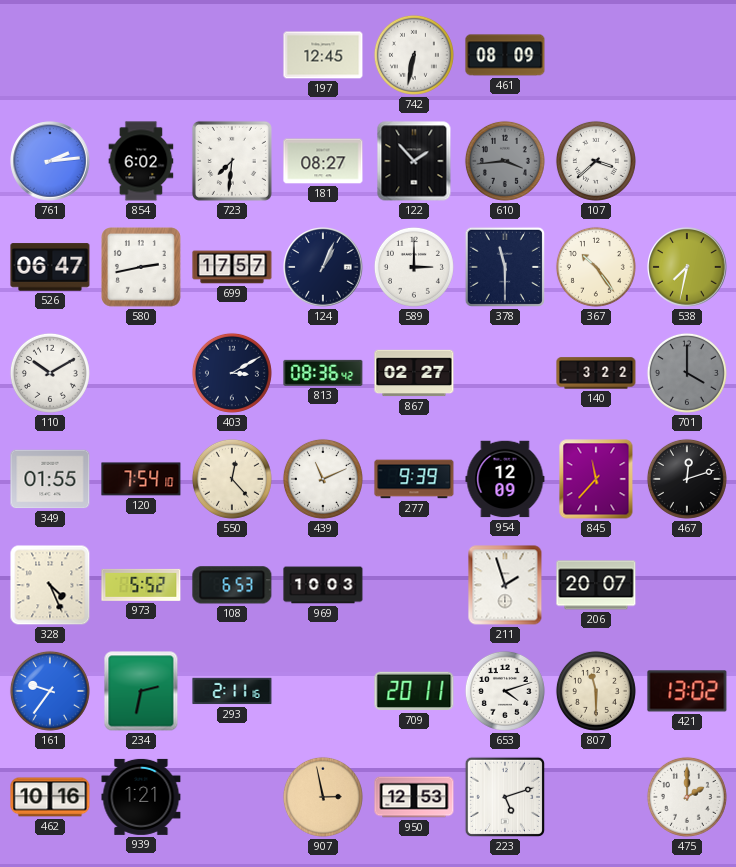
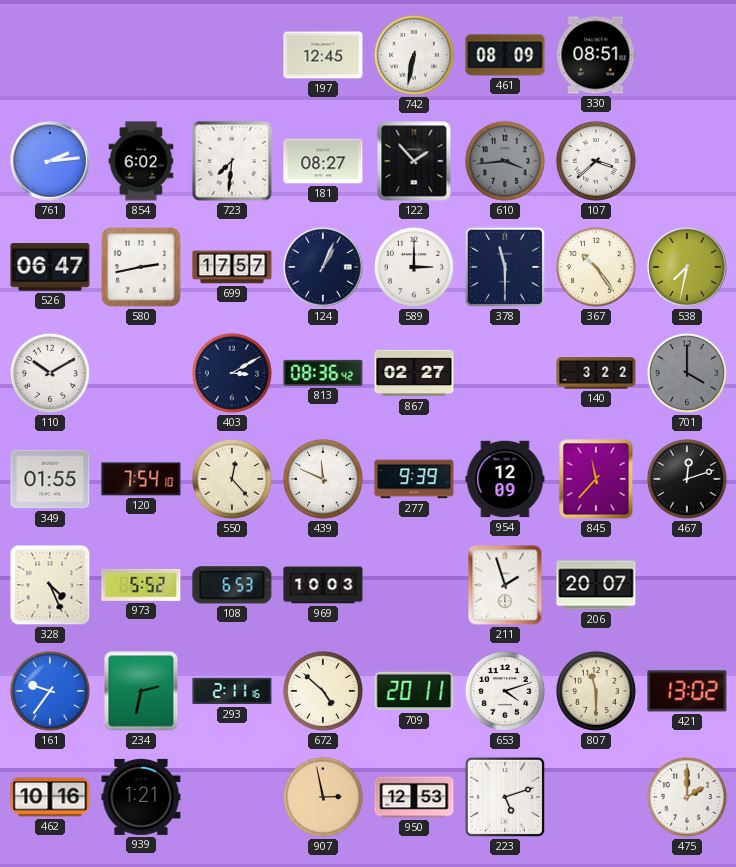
330: none -> 08:51
439: 11:11 -> 11:49
672: none -> 4:52
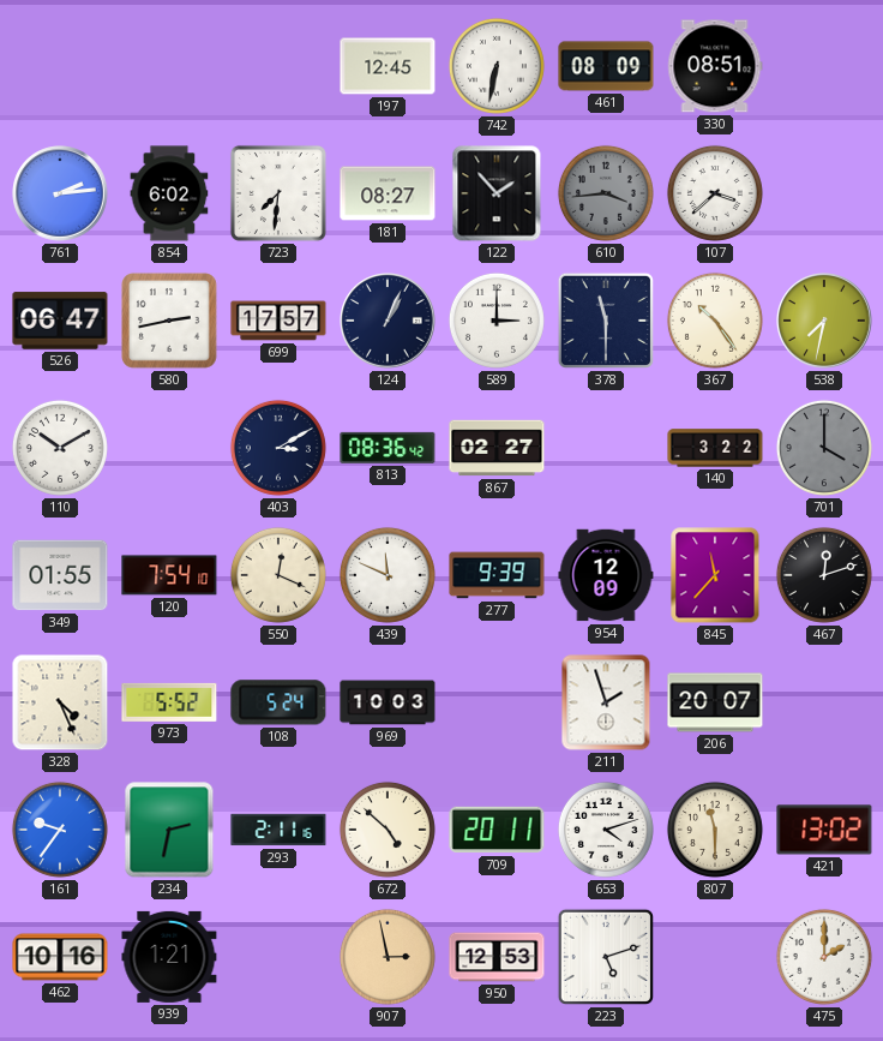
550: 12:23 -> 12:19
108: 6:53 -> 5:24
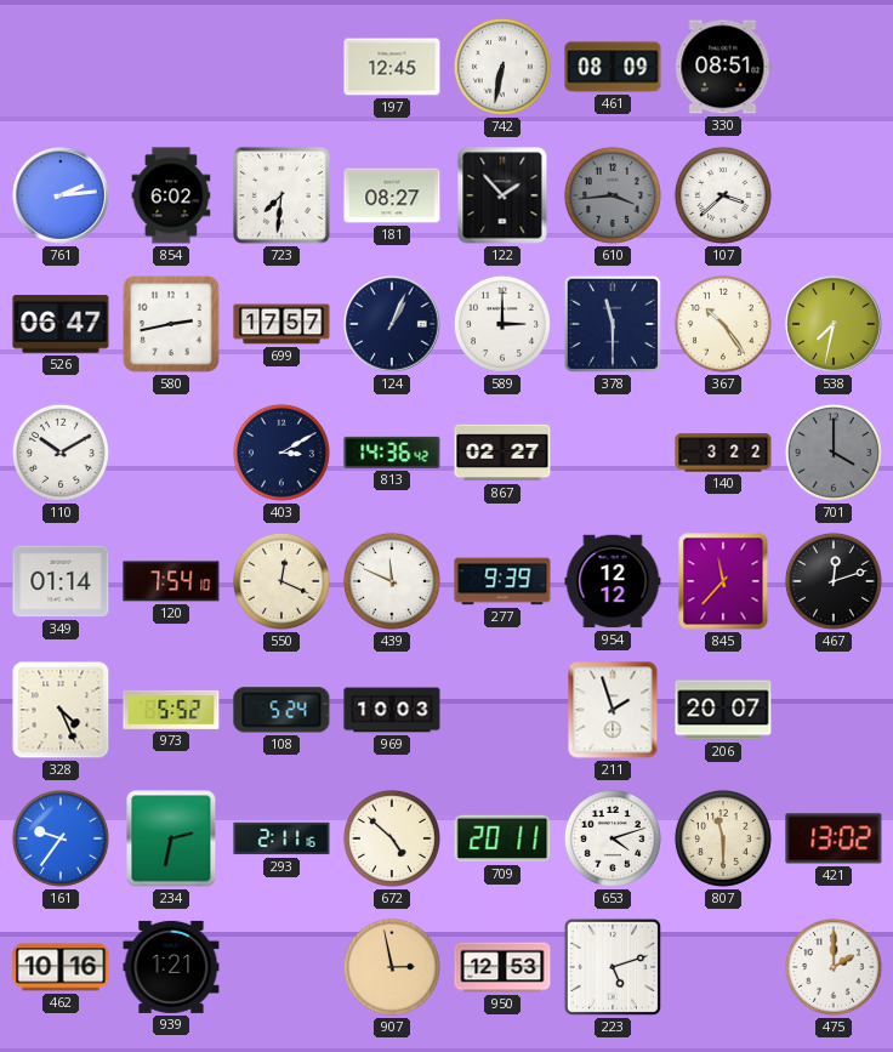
813: 08:36 -> 14:36
349: 01:55 -> 01:14
954: 12:09 -> 12:12
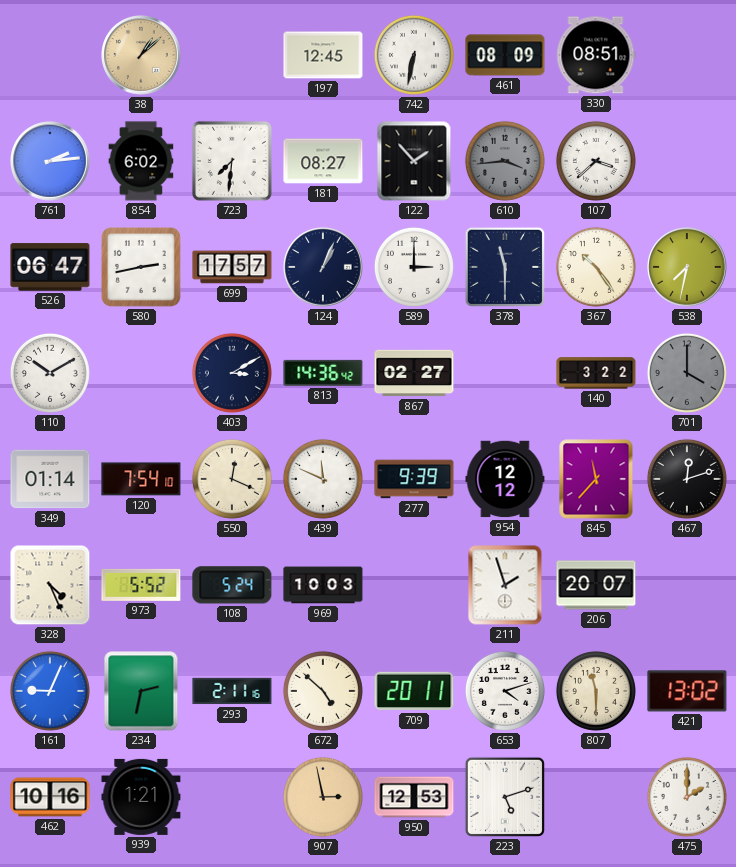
38: none -> 1:08
161: 9:36 -> 9:04
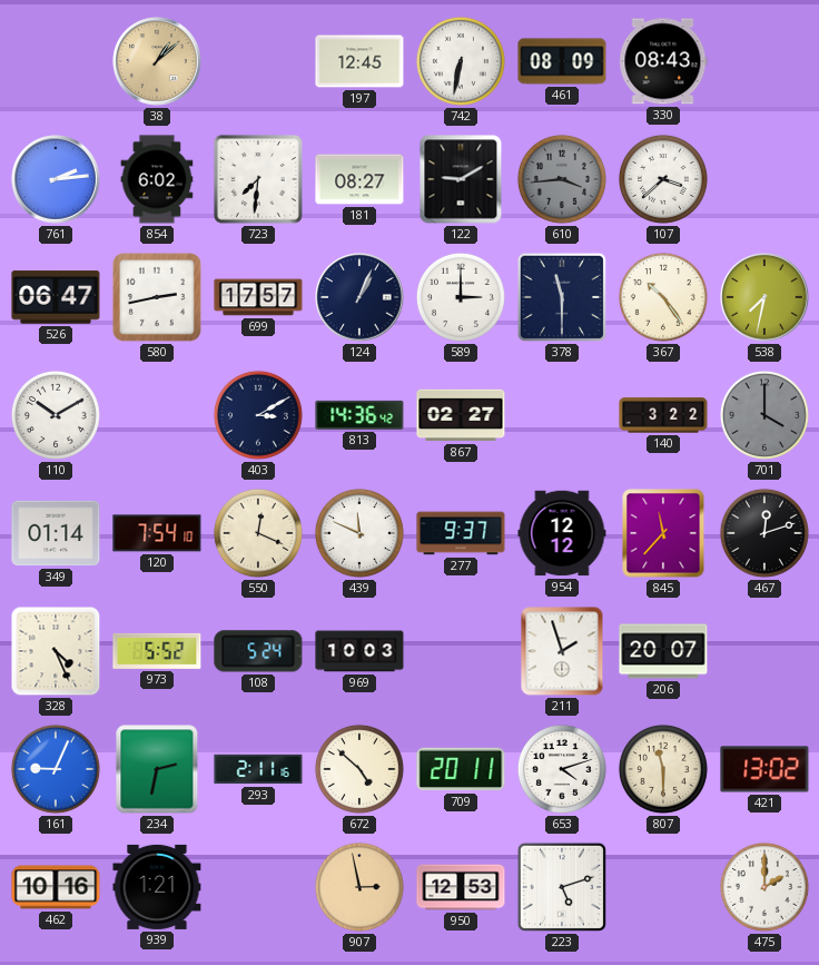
330: 08:51 -> 08:43
122: 1:53 -> 9:10
277: 9:39 -> 9:37
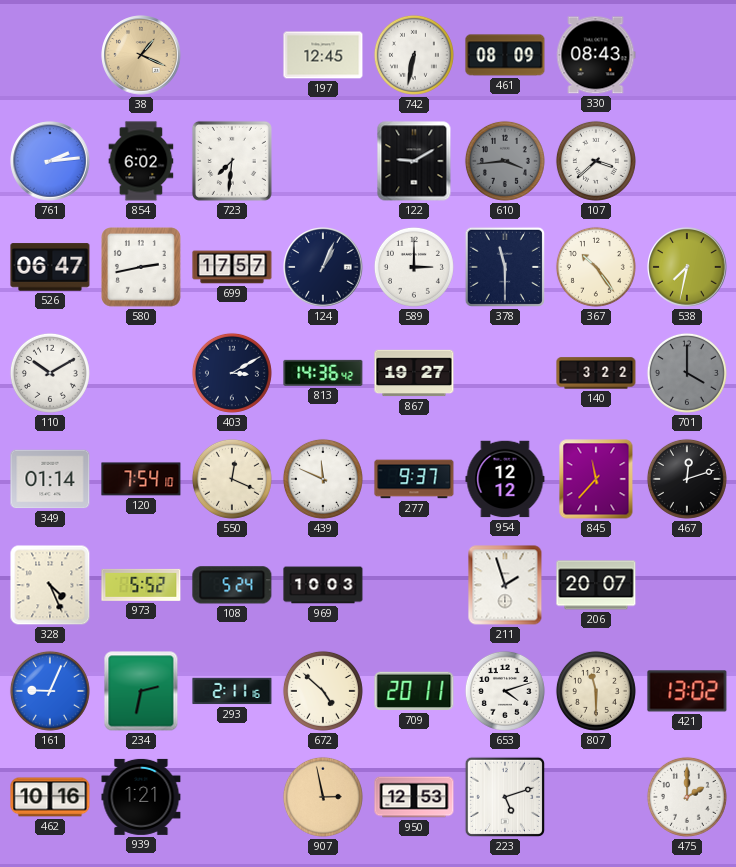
38: 1:08 -> 1:19
181: 08:27 -> none
867: 02:27 -> 19:27
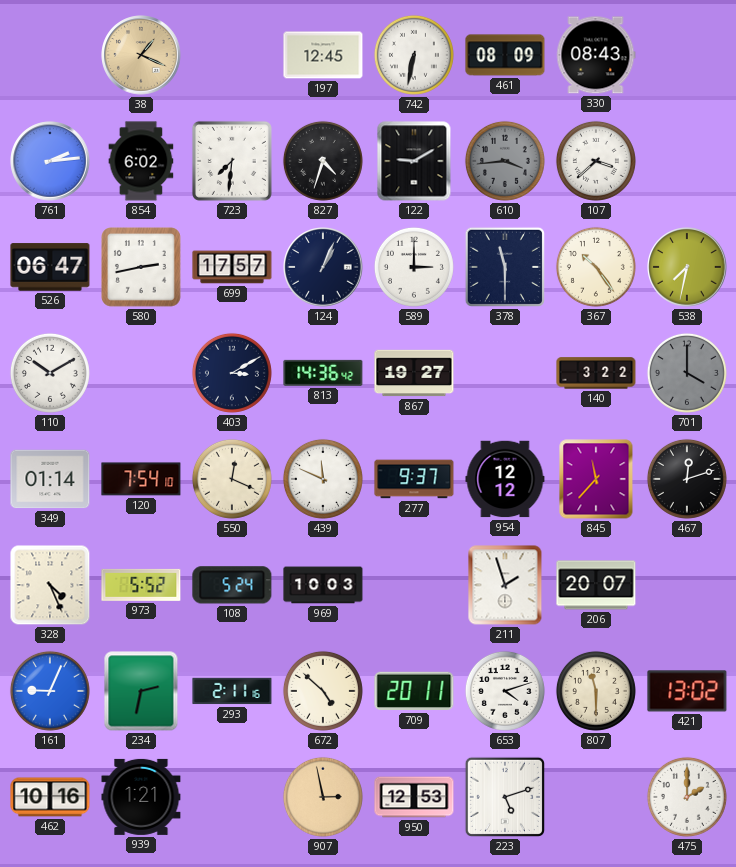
827: none -> 4:33
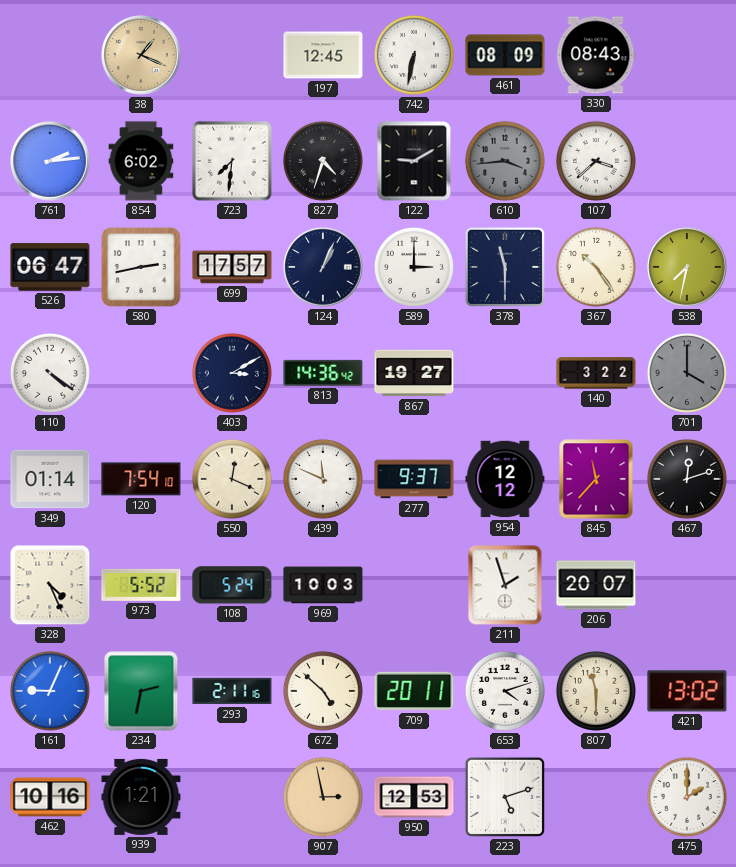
110: 10:10 -> 4:21
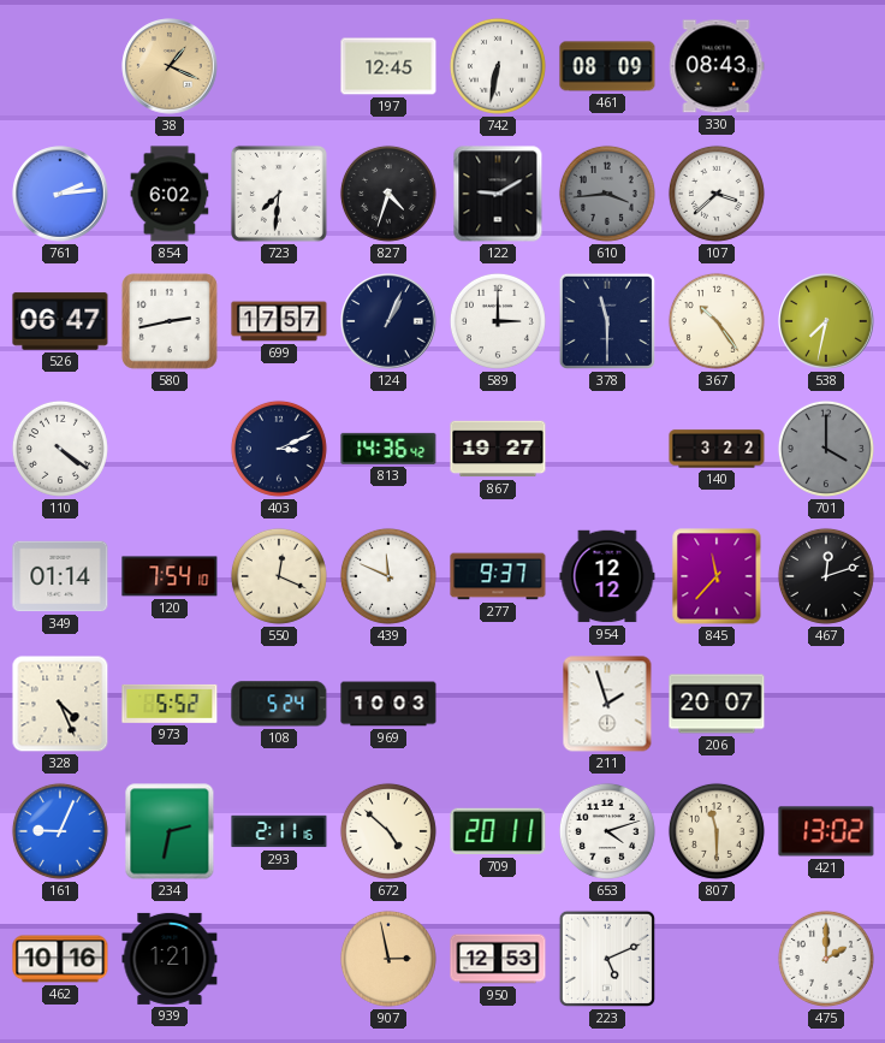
403: 3:10 -> 3:11
223: 5:12 -> 5:11
